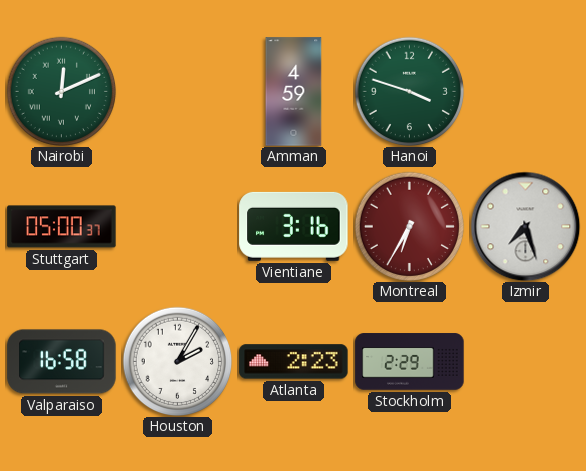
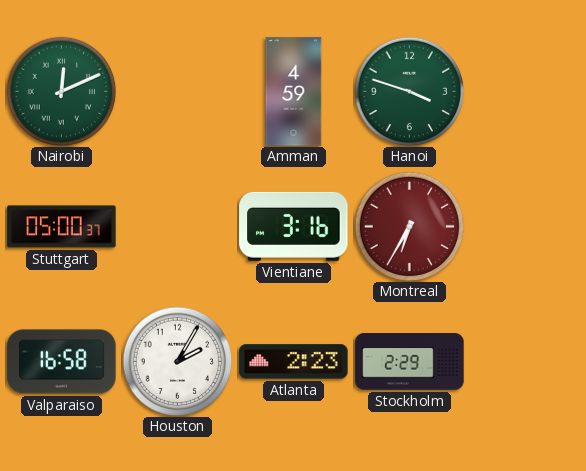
Izmir: 7:27 -> none
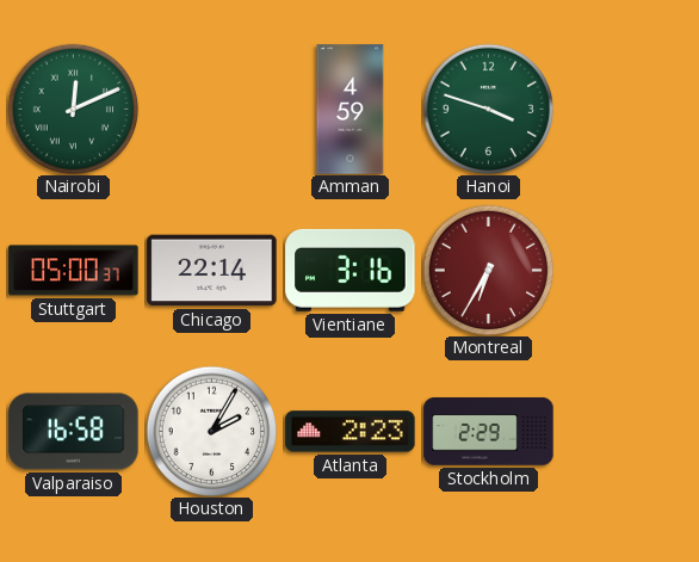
Chicago: none -> 22:14
